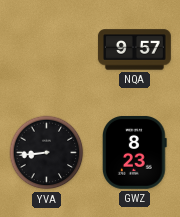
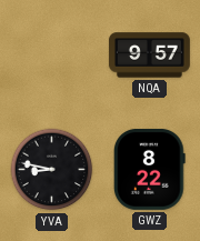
YVA: 8:44 -> 8:47
GWZ: 8:23 -> 8:22
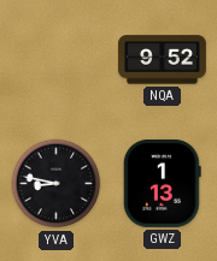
NQA: 9:57 -> 9:52
GWZ: 8:22 -> 1:13
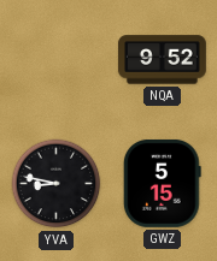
GWZ: 1:13 -> 5:15
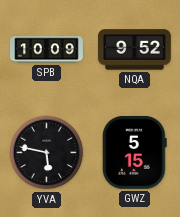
SPB: none -> 10:09
YVA: 8:47 -> 5:47
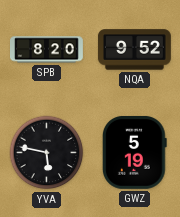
SPB: 10:09 -> 8:20
GWZ: 5:15 -> 5:19
